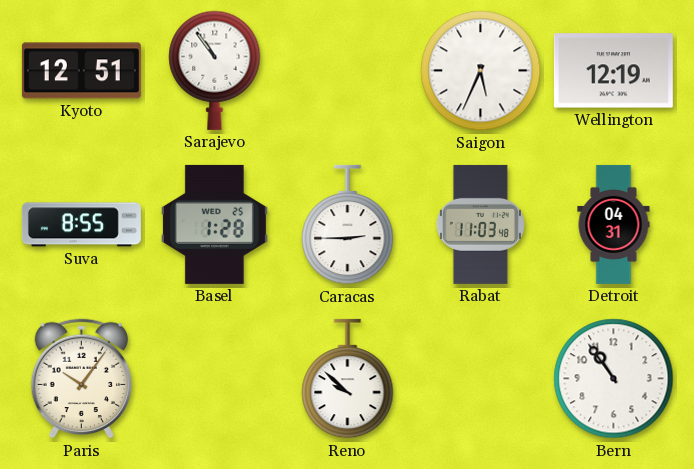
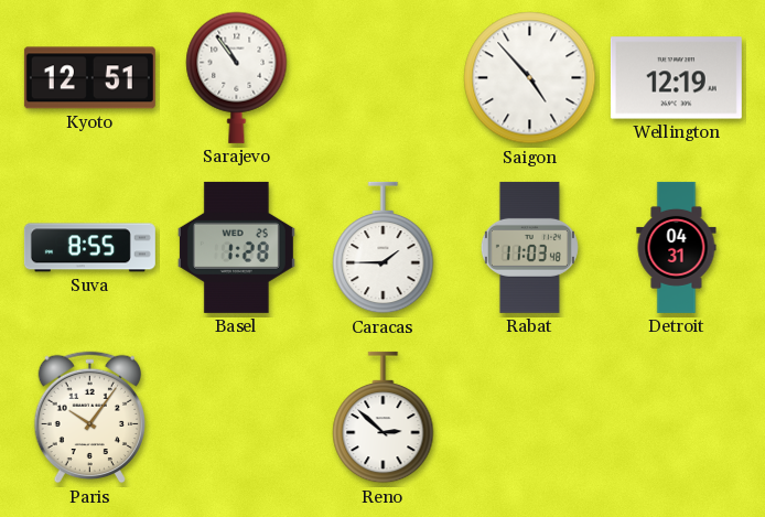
Saigon: 5:34 -> 4:53
Caracas: 2:45 -> 1:45
Reno: 9:52 -> 2:52
Bern: 10:54 -> none
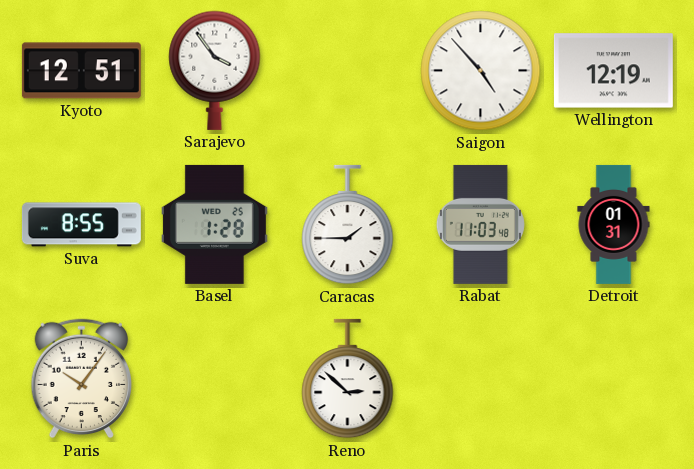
Sarajevo: 10:54 -> 3:54
Detroit: 04:31 -> 01:31
